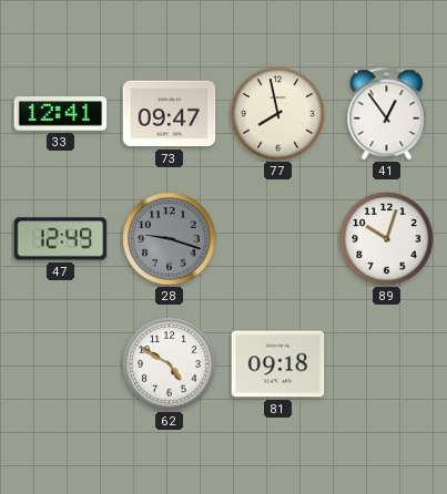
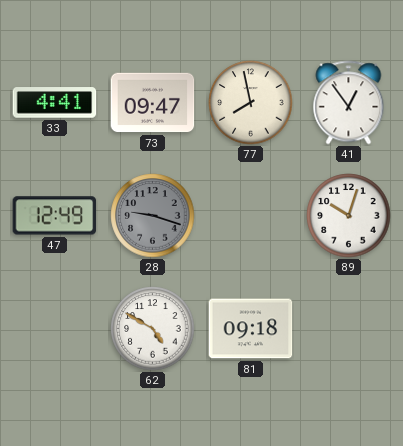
33: 12:41 -> 4:41
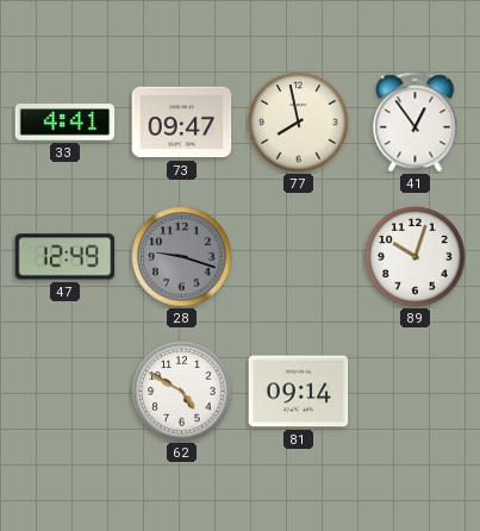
81: 09:18 -> 09:14
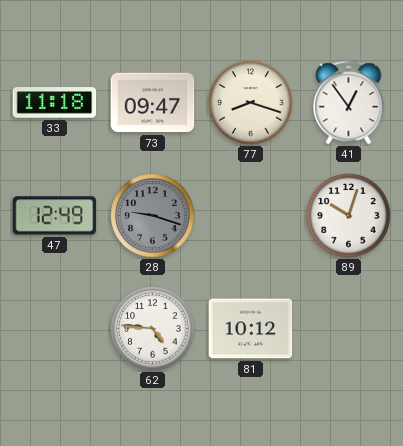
33: 4:41 -> 11:18
77: 7:58 -> 8:18
62: 4:50 -> 4:46
81: 09:14 -> 10:12
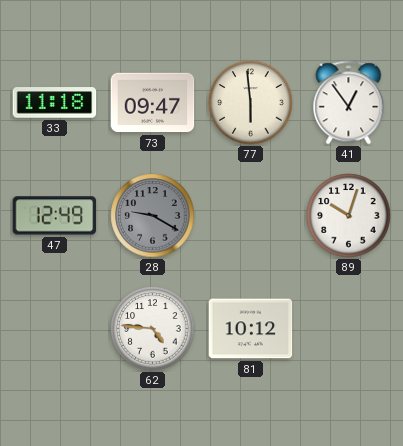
77: 8:18 -> 5:59
28: 9:18 -> 9:20
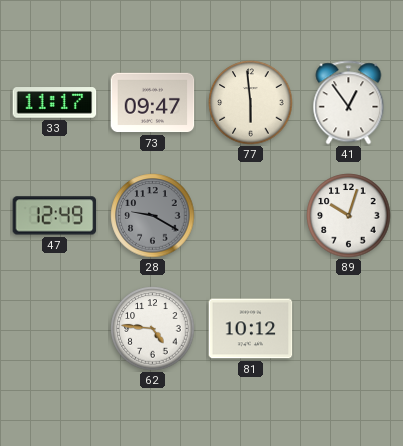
33: 11:18 -> 11:17
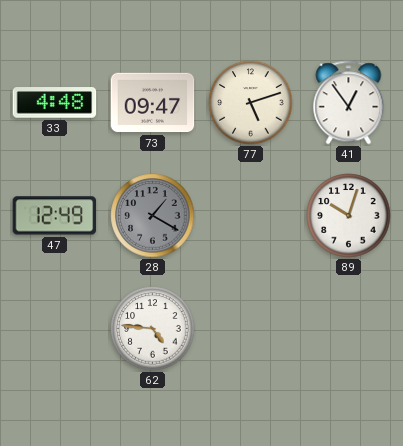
33: 11:17 -> 4:48
77: 5:59 -> 5:12
28: 9:20 -> 1:20
81: 10:12 -> none
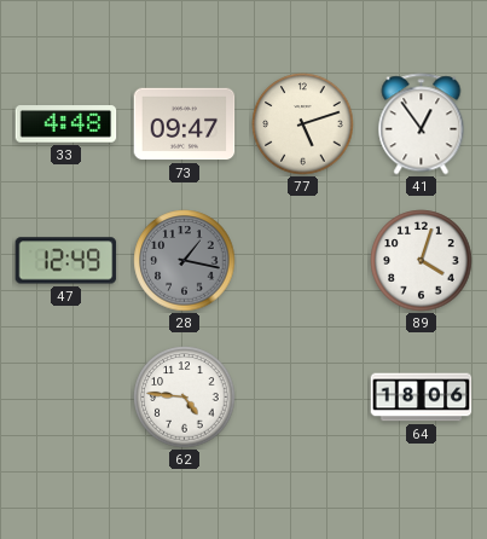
28: 1:20 -> 1:17
89: 10:03 -> 4:03
64: none -> 18:06
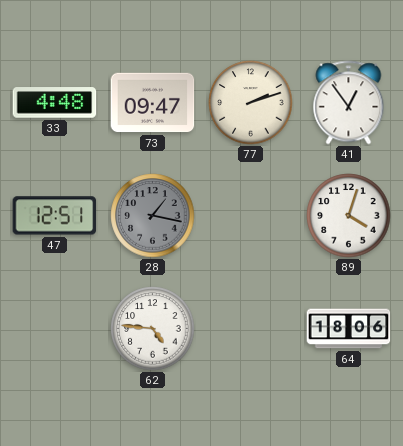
77: 5:12 -> 2:12
47: 12:49 -> 12:51
